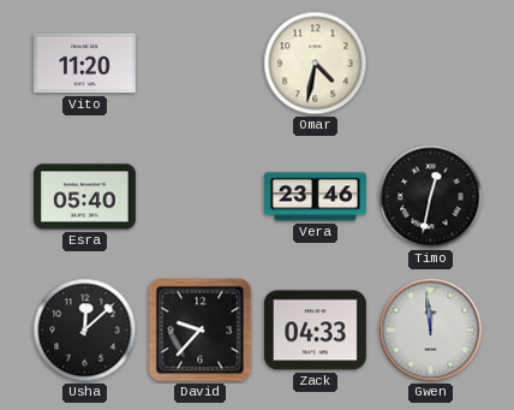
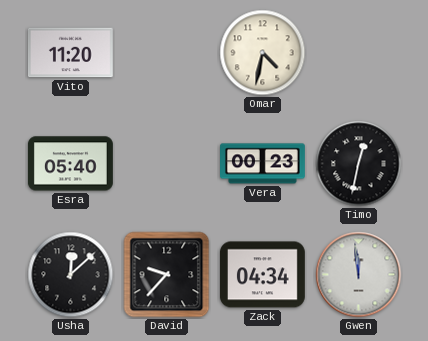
Vera: 23:46 -> 00:23
Zack: 04:33 -> 04:34
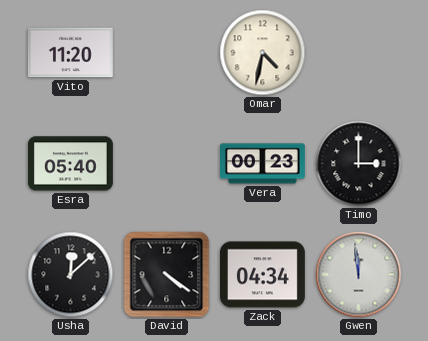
Timo: 12:32 -> 3:00
David: 9:37 -> 4:21
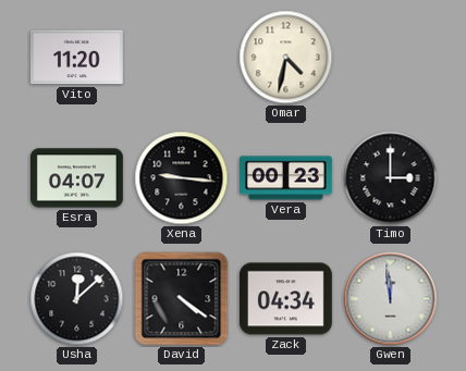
Esra: 05:40 -> 04:07
Xena: none -> 9:16
